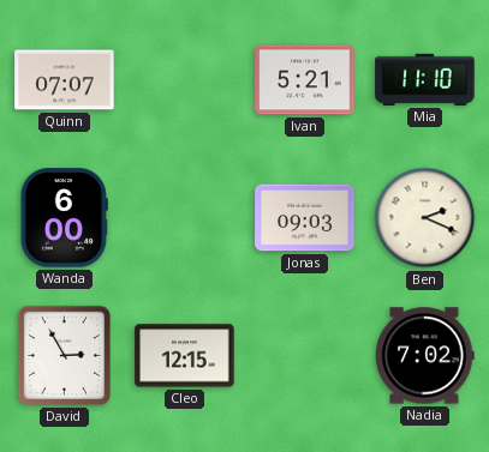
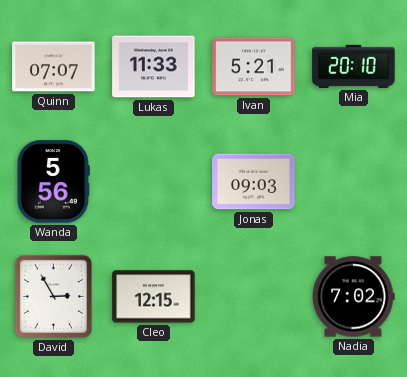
Lukas: none -> 11:33
Mia: 11:10 -> 20:10
Wanda: 6:00 -> 5:56
Ben: 2:19 -> none
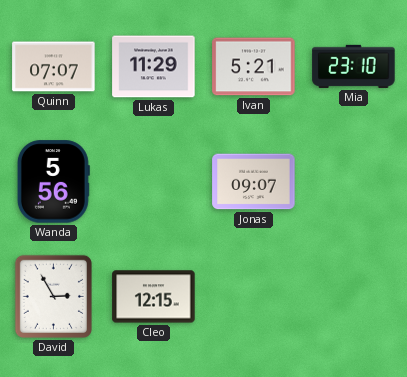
Lukas: 11:33 -> 11:29
Mia: 20:10 -> 23:10
Jonas: 09:03 -> 09:07
Nadia: 7:02 -> none
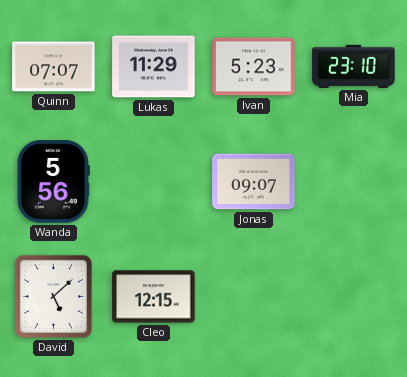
Ivan: 5:21 -> 5:23
David: 2:55 -> 5:08
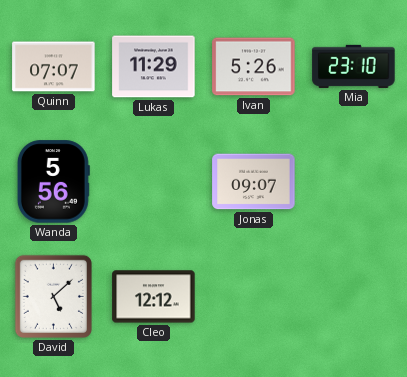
Ivan: 5:23 -> 5:26
Cleo: 12:15 -> 12:12
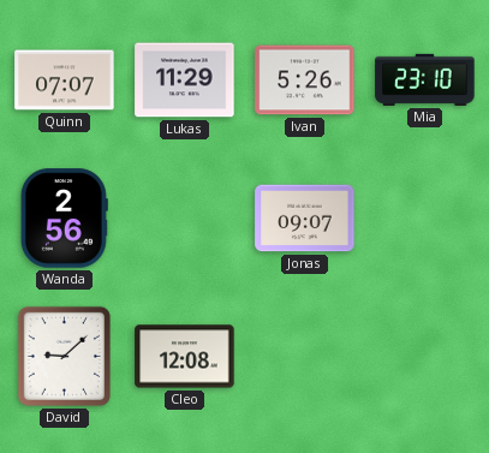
Wanda: 5:56 -> 2:56
David: 5:08 -> 9:08
Cleo: 12:12 -> 12:08
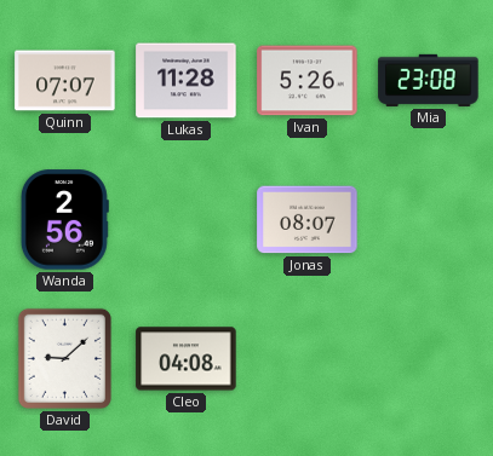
Lukas: 11:29 -> 11:28
Mia: 23:10 -> 23:08
Jonas: 09:07 -> 08:07
Cleo: 12:08 -> 04:08
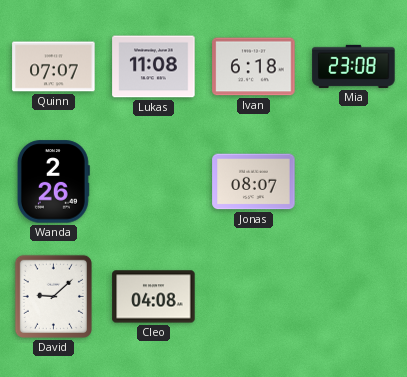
Lukas: 11:28 -> 11:08
Ivan: 5:26 -> 6:18
Wanda: 2:56 -> 2:26
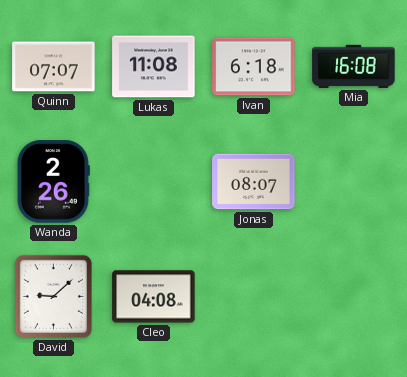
Mia: 23:08 -> 16:08
